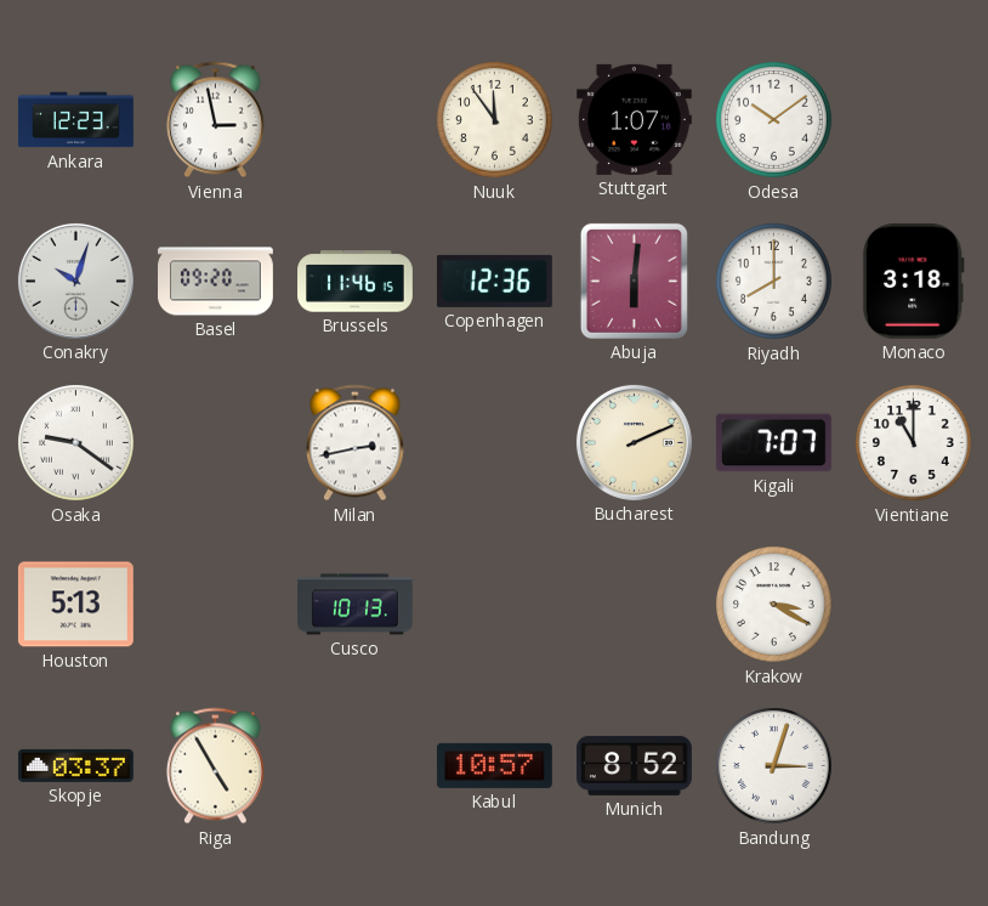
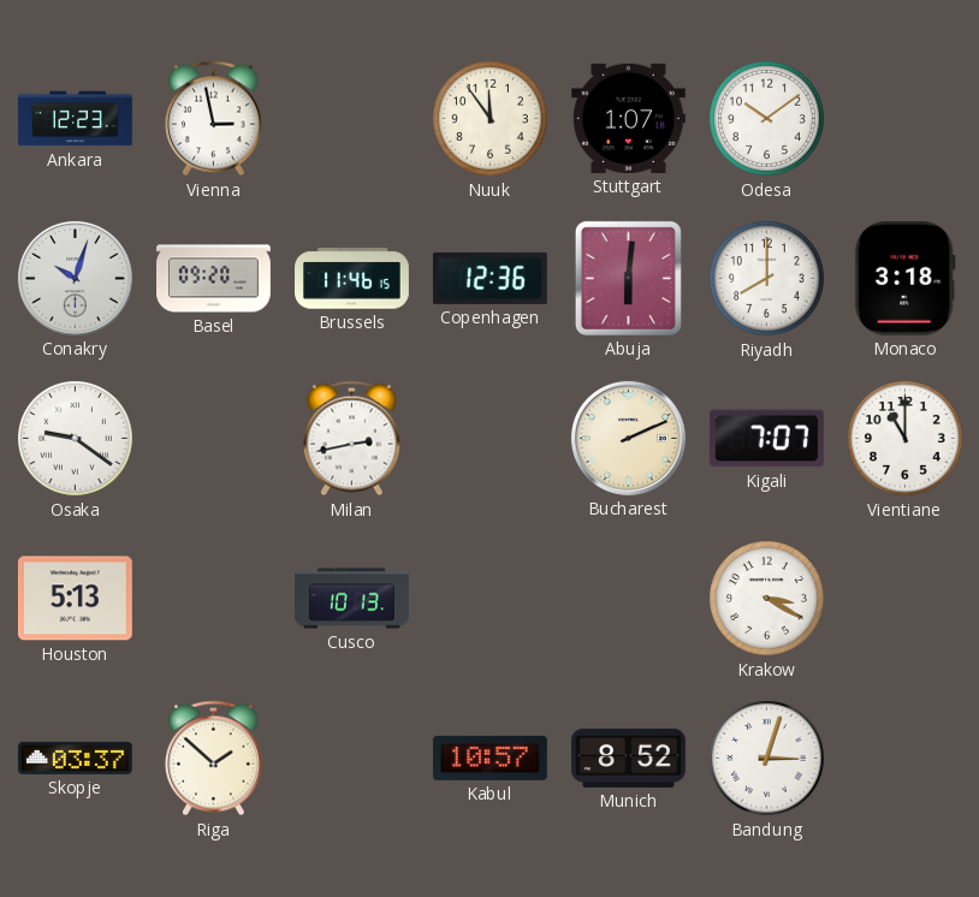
Riga: 4:55 -> 1:52
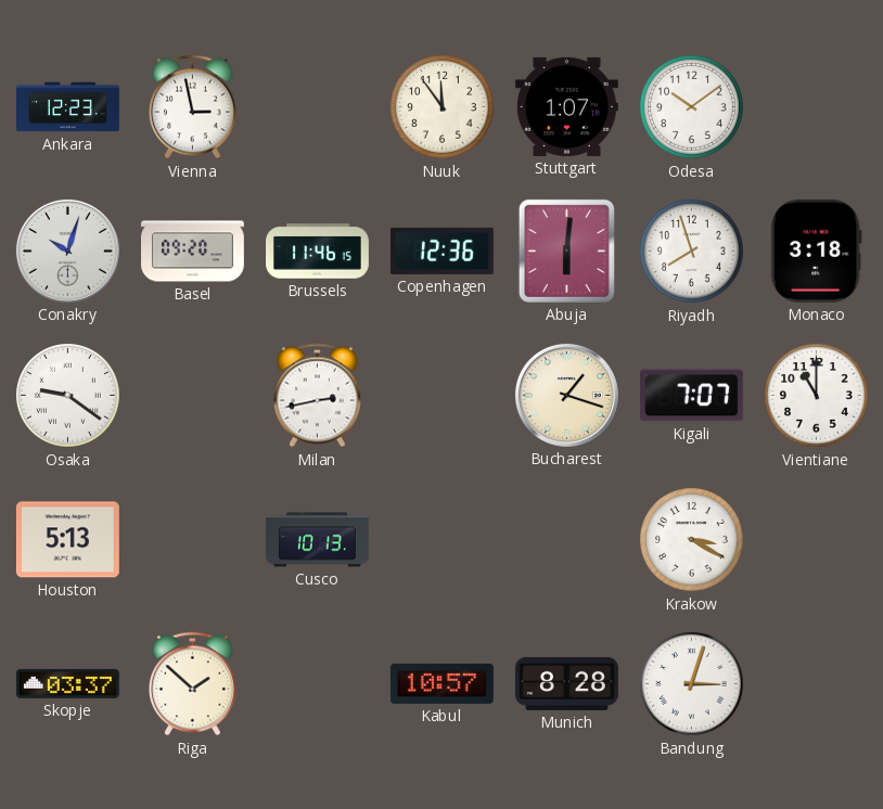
Riyadh: 8:00 -> 7:57
Bucharest: 2:11 -> 1:18
Munich: 8:52 -> 8:28
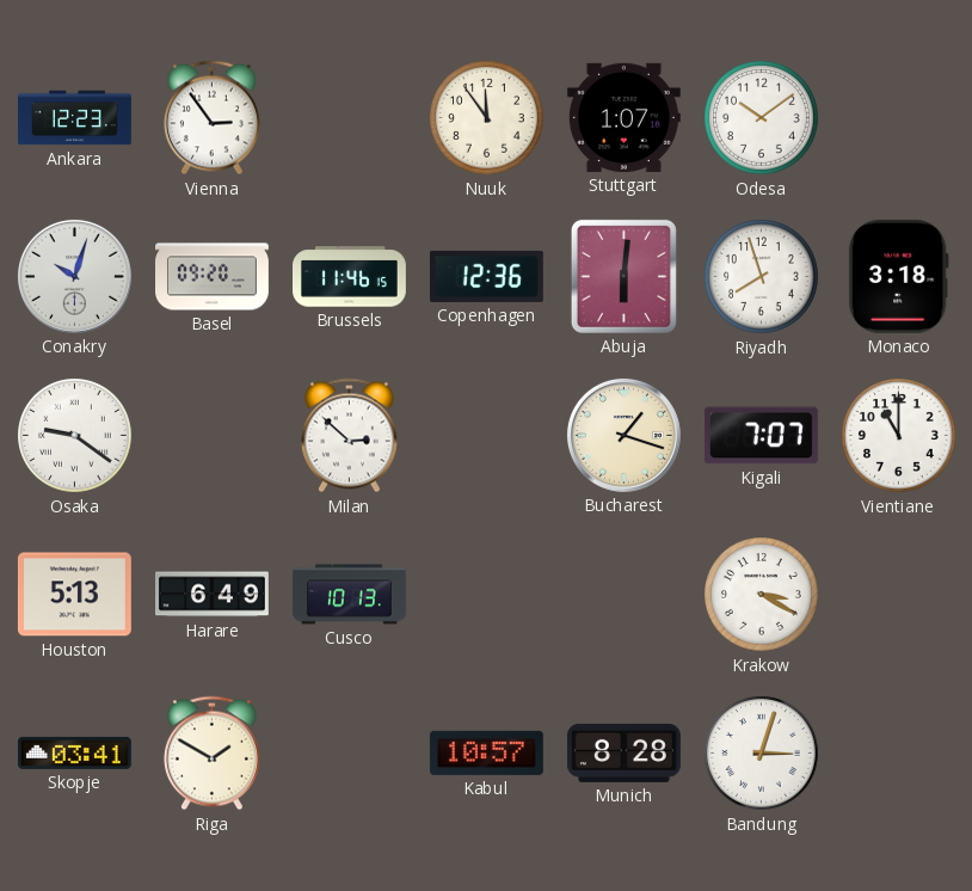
Vienna: 2:58 -> 2:54
Milan: 2:43 -> 2:52
Harare: none -> 6:49
Skopje: 03:37 -> 03:41
Riga: 1:52 -> 1:50
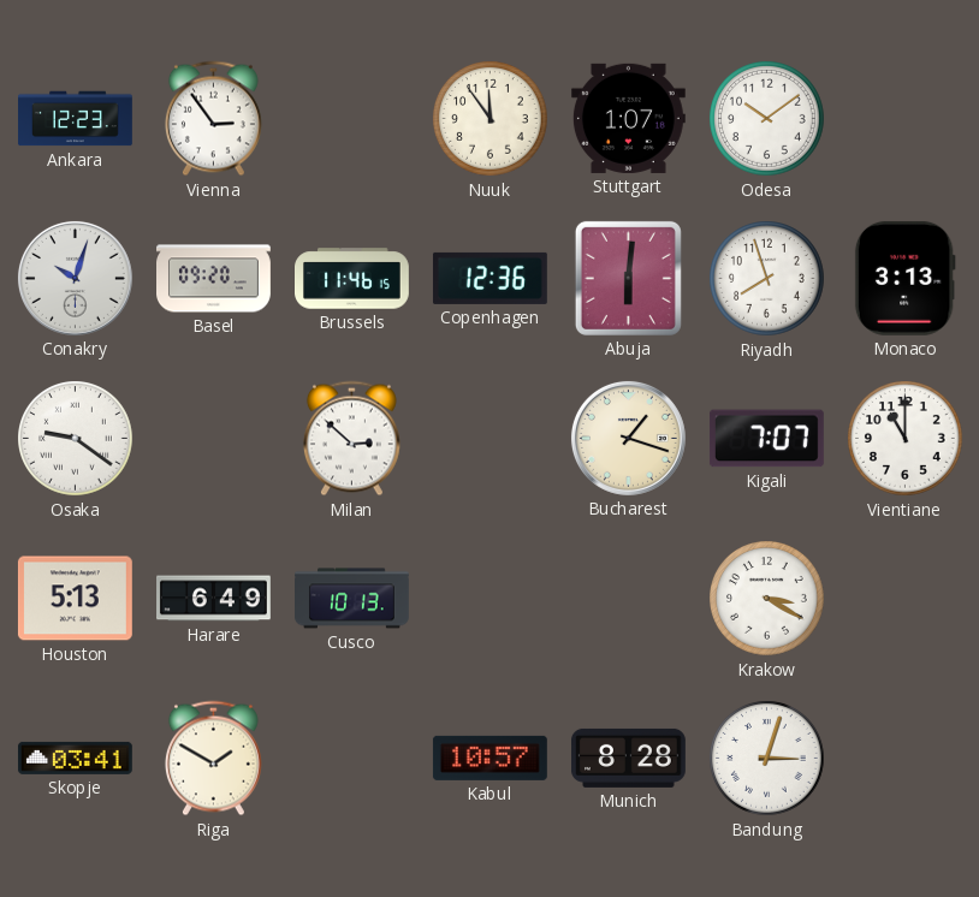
Monaco: 3:18 -> 3:13
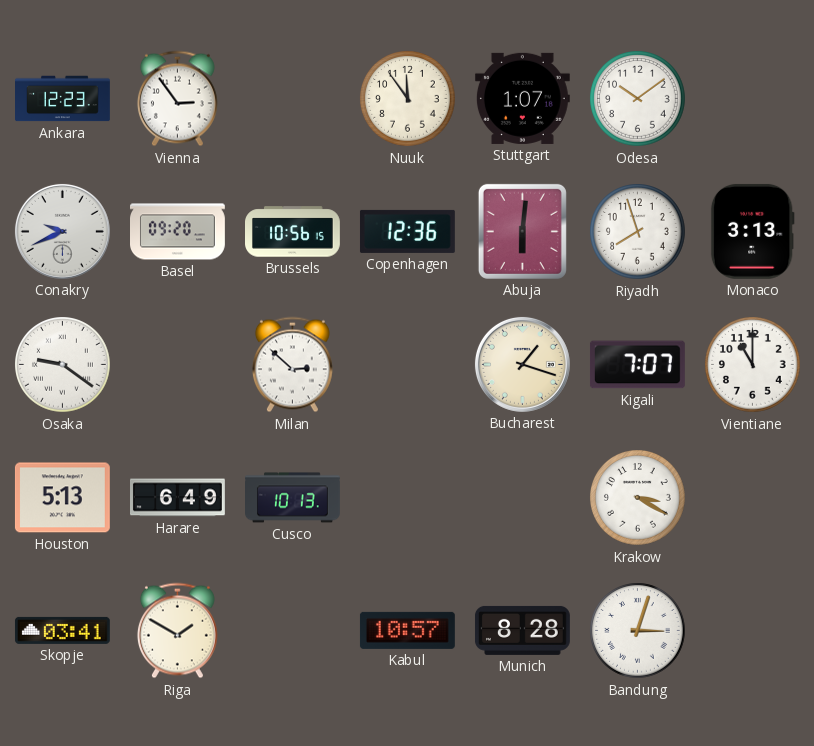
Conakry: 10:03 -> 9:41
Brussels: 11:46 -> 10:56
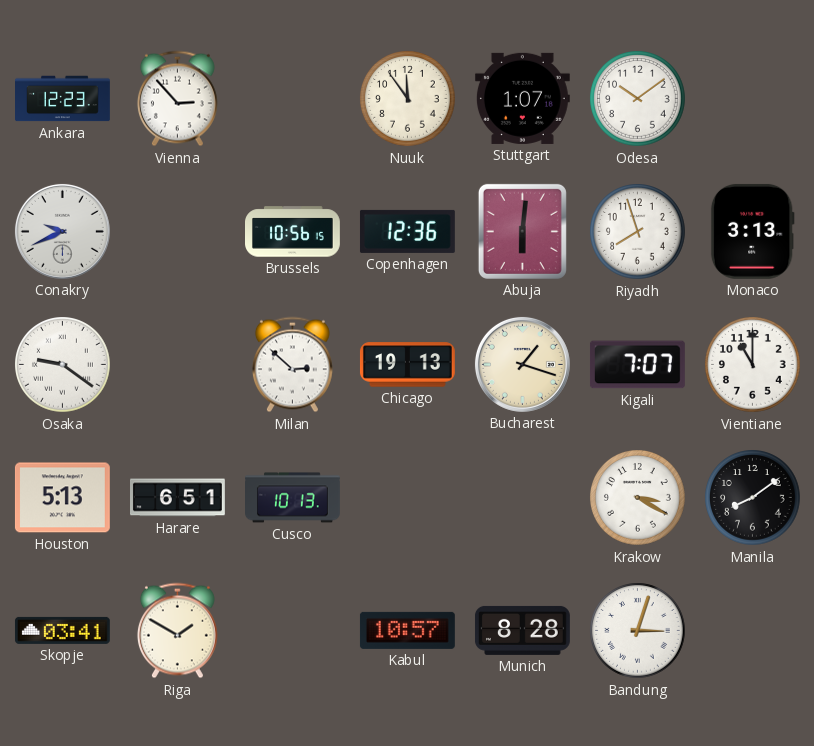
Vienna: 2:54 -> 2:53
Basel: 09:20 -> none
Chicago: none -> 19:13
Harare: 6:49 -> 6:51
Manila: none -> 8:09
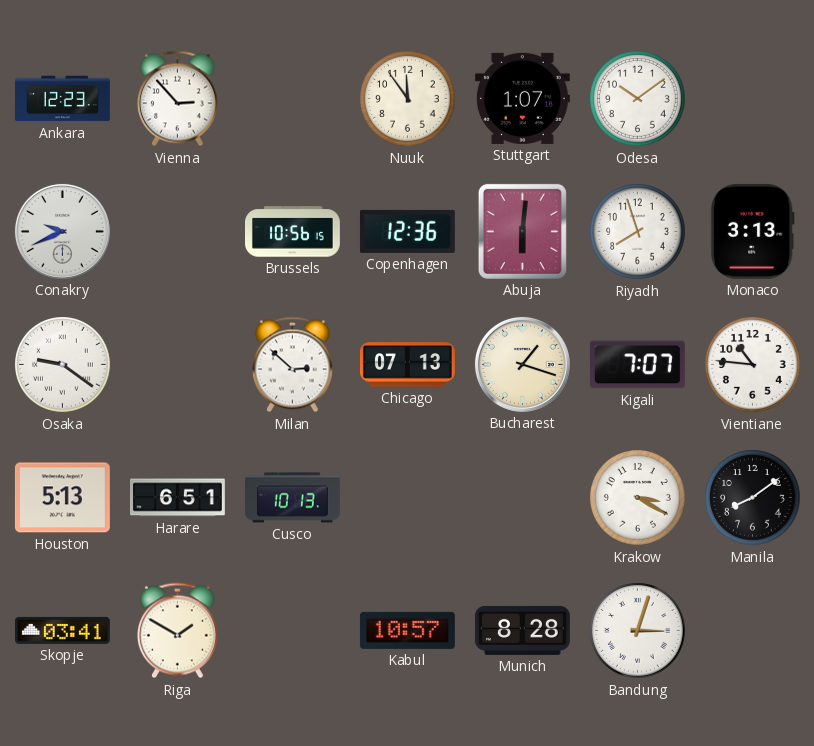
Chicago: 19:13 -> 07:13
Vientiane: 11:00 -> 10:46
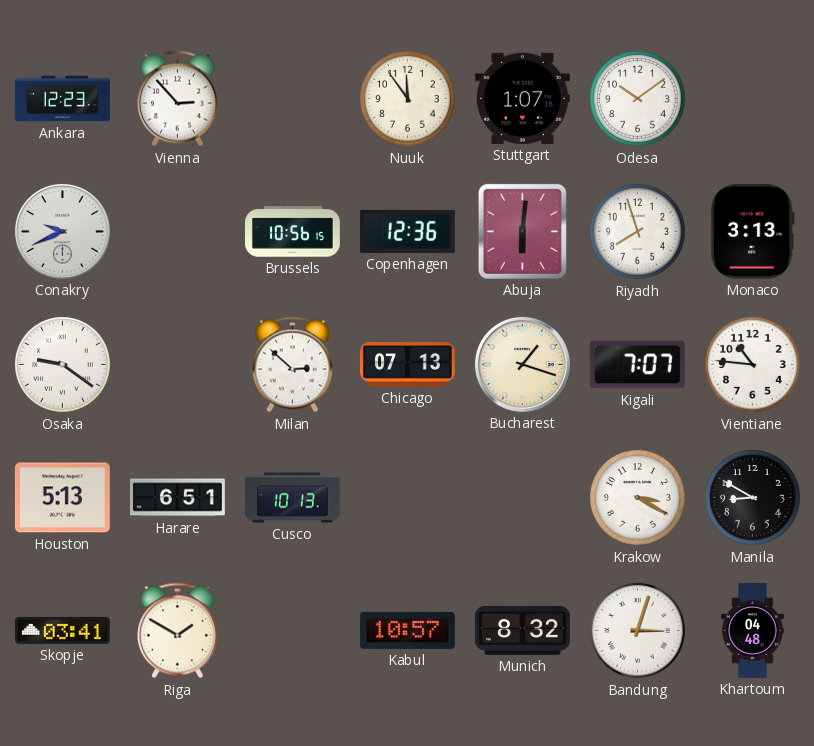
Manila: 8:09 -> 8:50
Munich: 8:28 -> 8:32
Khartoum: none -> 04:48
